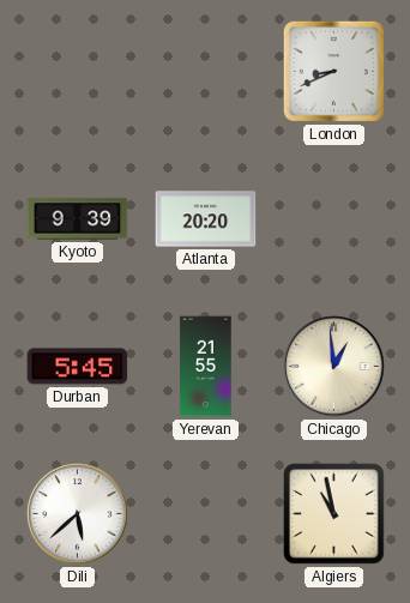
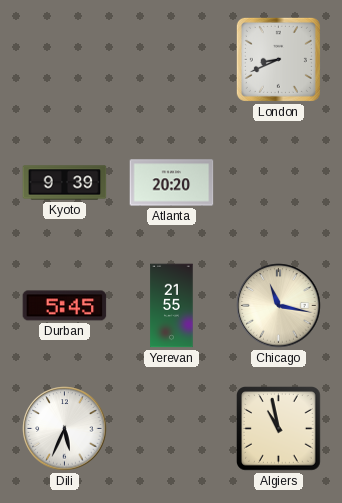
Chicago: 12:59 -> 11:17
Dili: 5:38 -> 5:34
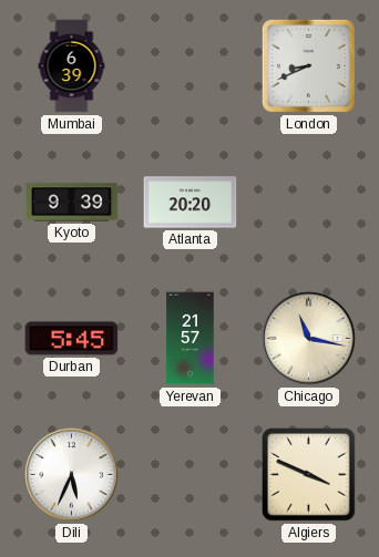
Mumbai: none -> 6:39
Yerevan: 21:55 -> 21:57
Algiers: 10:58 -> 3:49
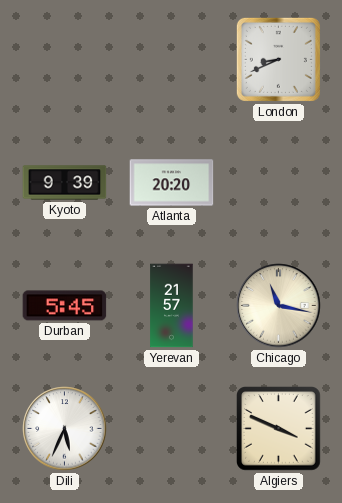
Mumbai: 6:39 -> none
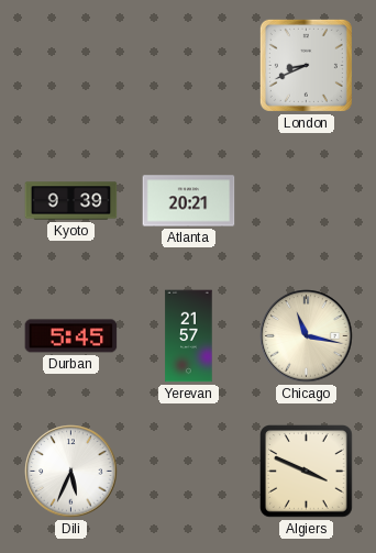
Atlanta: 20:20 -> 20:21
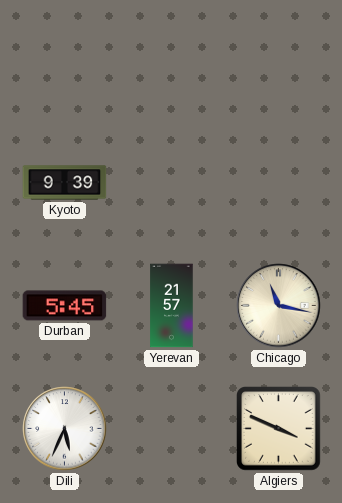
London: 8:41 -> none
Atlanta: 20:21 -> none
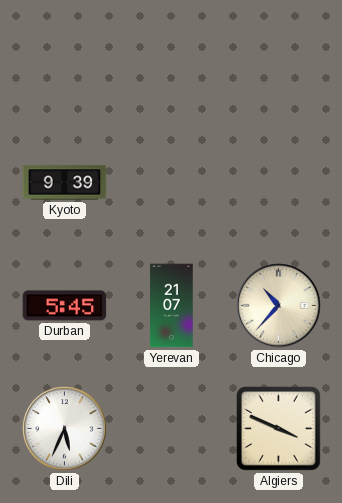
Yerevan: 21:57 -> 21:07
Chicago: 11:17 -> 10:37
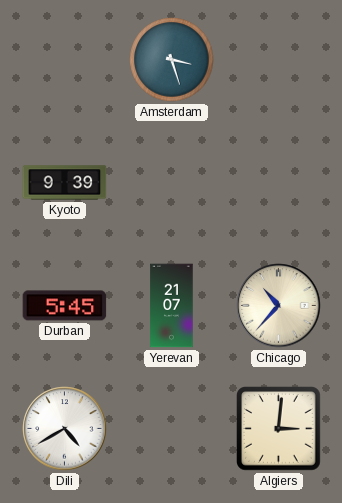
Amsterdam: none -> 3:27
Dili: 5:34 -> 4:40
Algiers: 3:49 -> 3:01
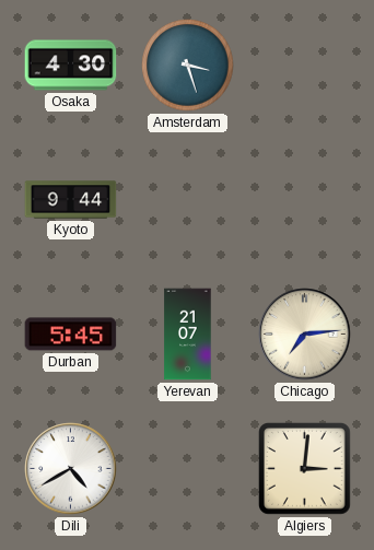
Osaka: none -> 4:30
Kyoto: 9:39 -> 9:44
Chicago: 10:37 -> 7:14
